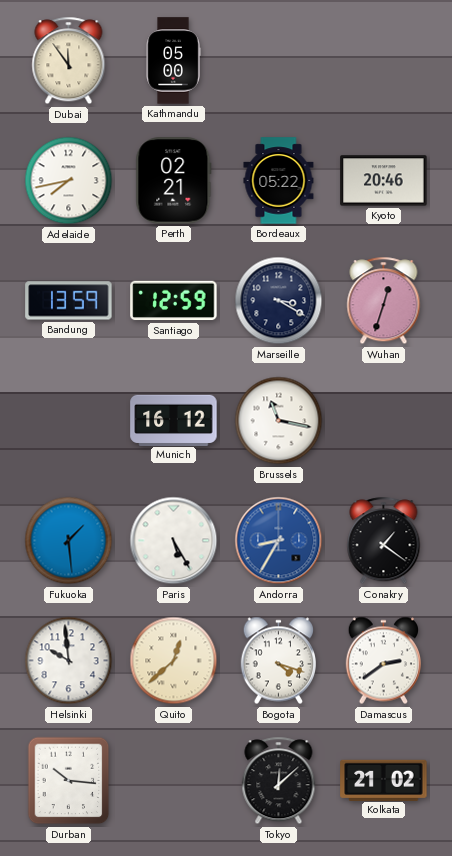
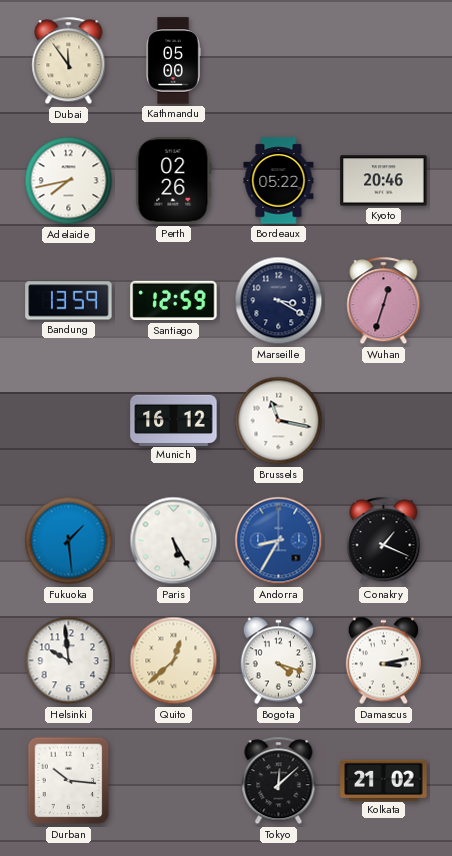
Perth: 02:21 -> 02:26
Conakry: 1:21 -> 1:19
Damascus: 2:39 -> 3:13
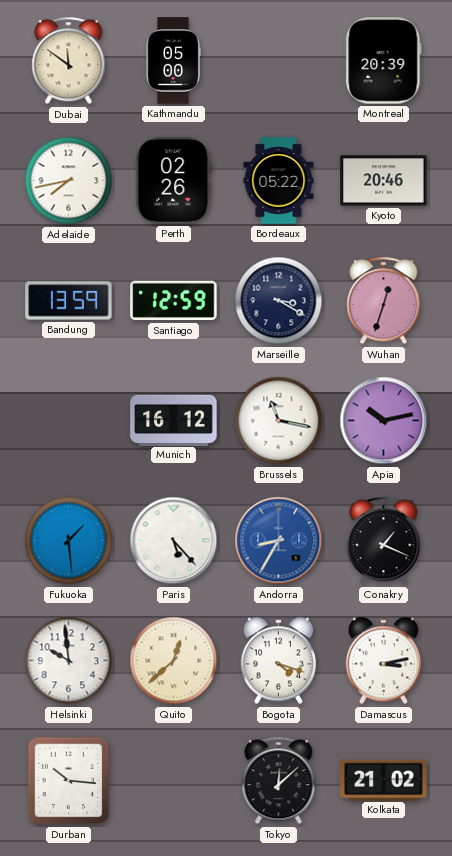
Dubai: 11:54 -> 11:51
Montreal: none -> 20:39
Apia: none -> 10:13
Paris: 5:25 -> 5:23
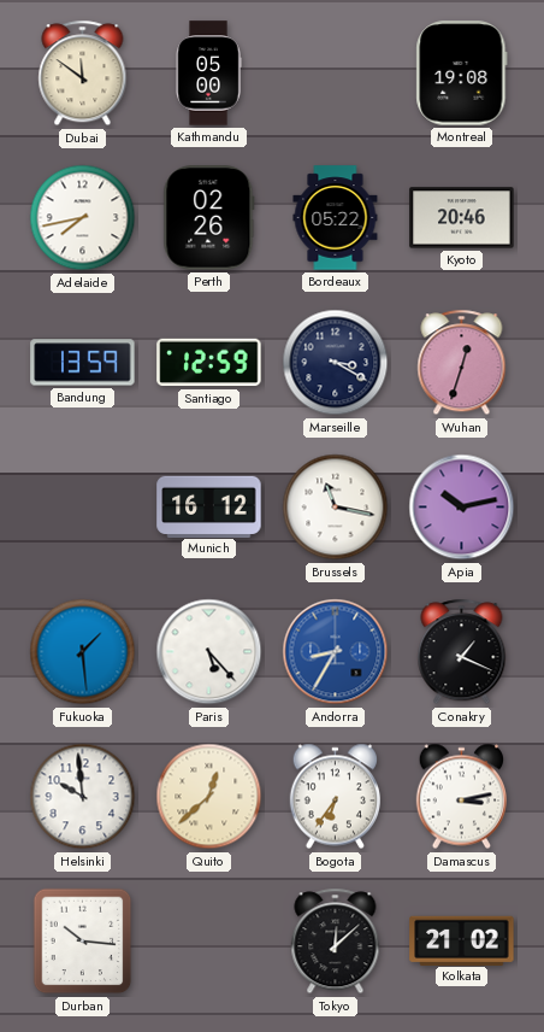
Montreal: 20:39 -> 19:08
Bogota: 4:18 -> 6:36
